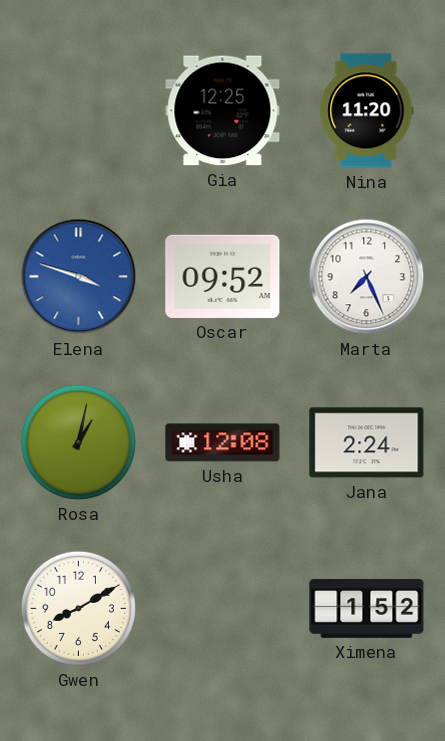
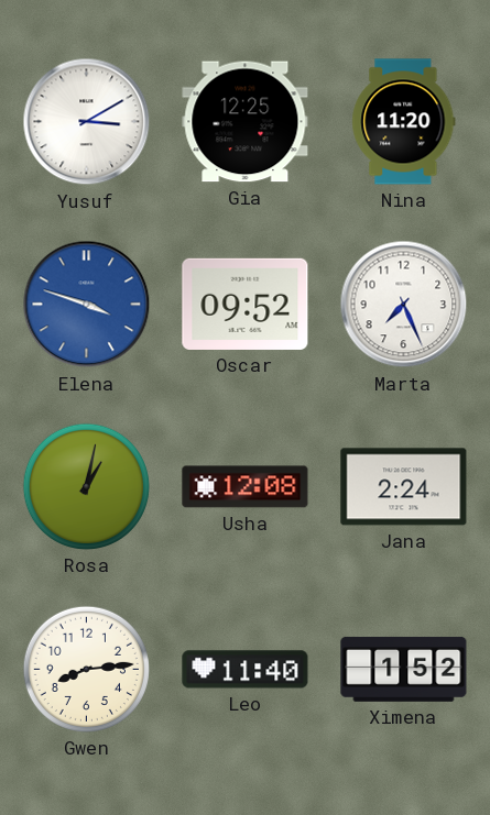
Yusuf: none -> 3:10
Gwen: 8:10 -> 8:14
Leo: none -> 11:40
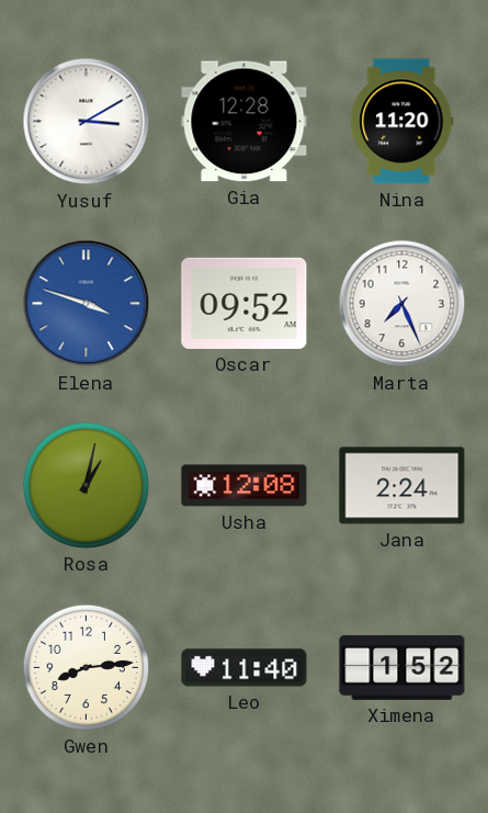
Gia: 12:25 -> 12:28
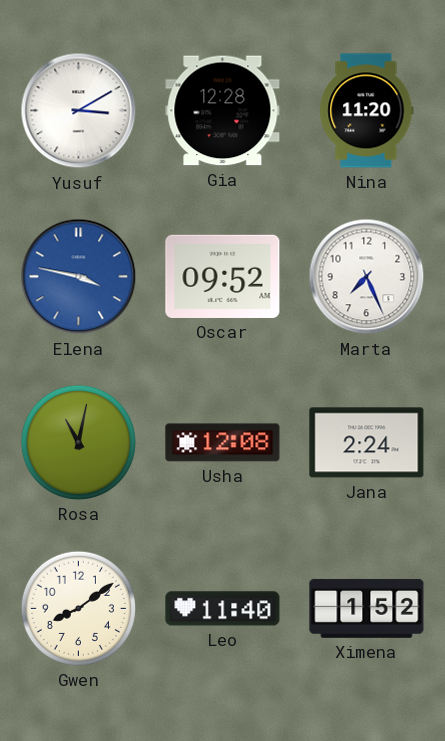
Elena: 3:48 -> 3:47
Rosa: 1:02 -> 11:02
Gwen: 8:14 -> 8:09
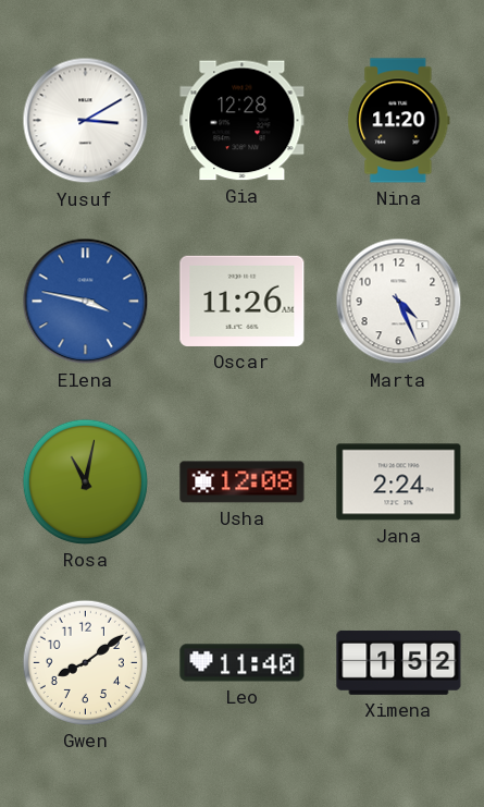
Oscar: 09:52 -> 11:26
Marta: 7:26 -> 4:26
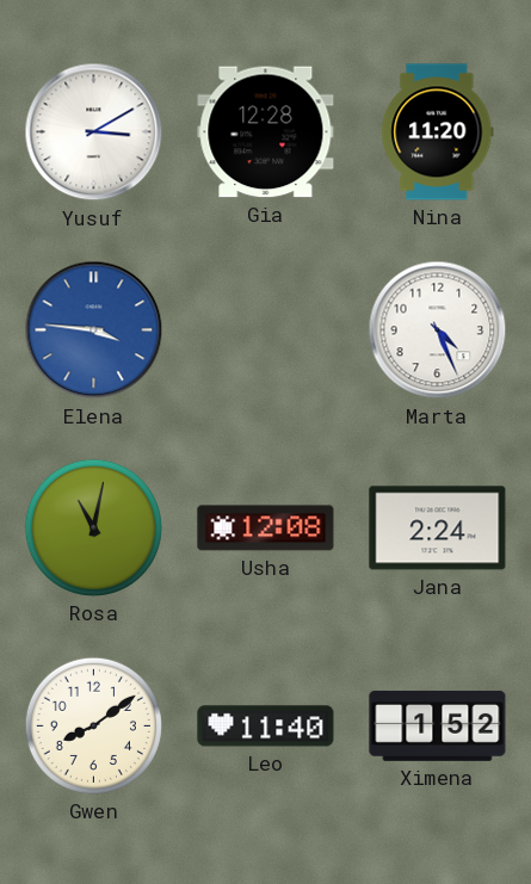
Elena: 3:47 -> 3:46
Oscar: 11:26 -> none
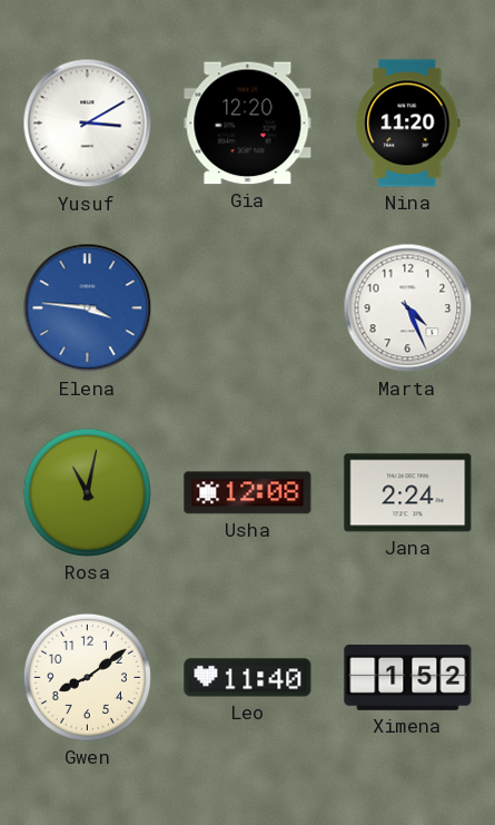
Gia: 12:28 -> 12:20
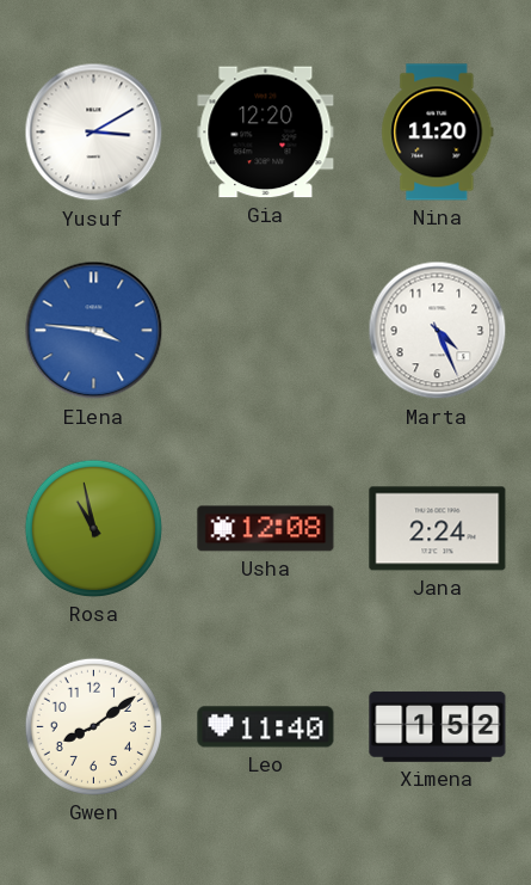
Rosa: 11:02 -> 10:58
